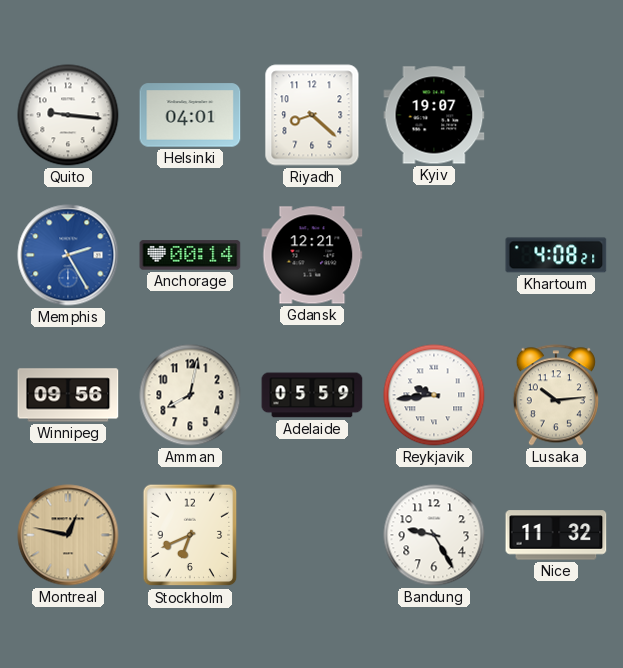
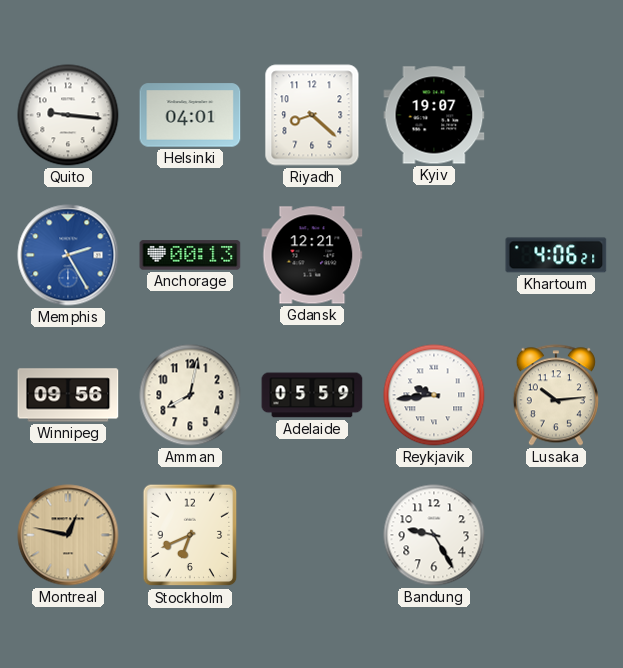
Anchorage: 00:14 -> 00:13
Khartoum: 4:08 -> 4:06
Nice: 11:32 -> none
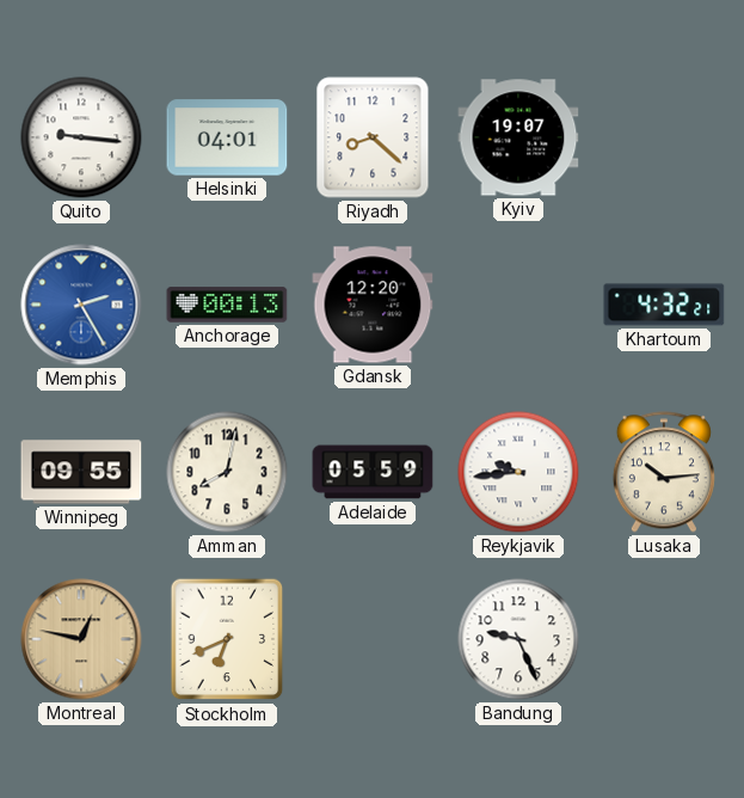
Gdansk: 12:21 -> 12:20
Khartoum: 4:06 -> 4:32
Winnipeg: 09:56 -> 09:55
Bandung: 9:25 -> 9:26
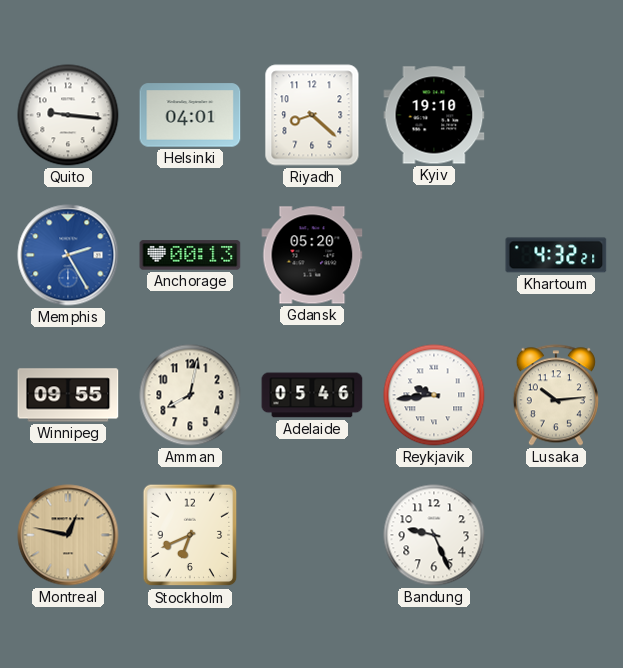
Kyiv: 19:07 -> 19:10
Gdansk: 12:20 -> 05:20
Adelaide: 05:59 -> 05:46
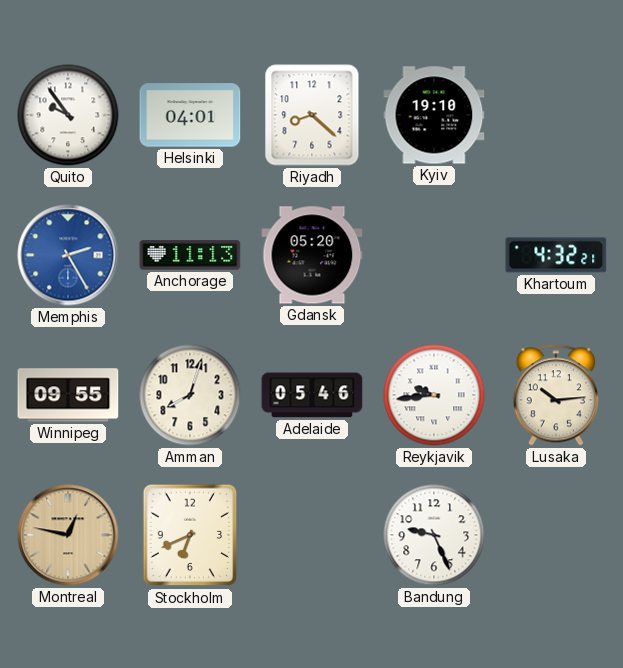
Quito: 9:16 -> 9:54
Anchorage: 00:13 -> 11:13
Amman: 8:02 -> 8:03
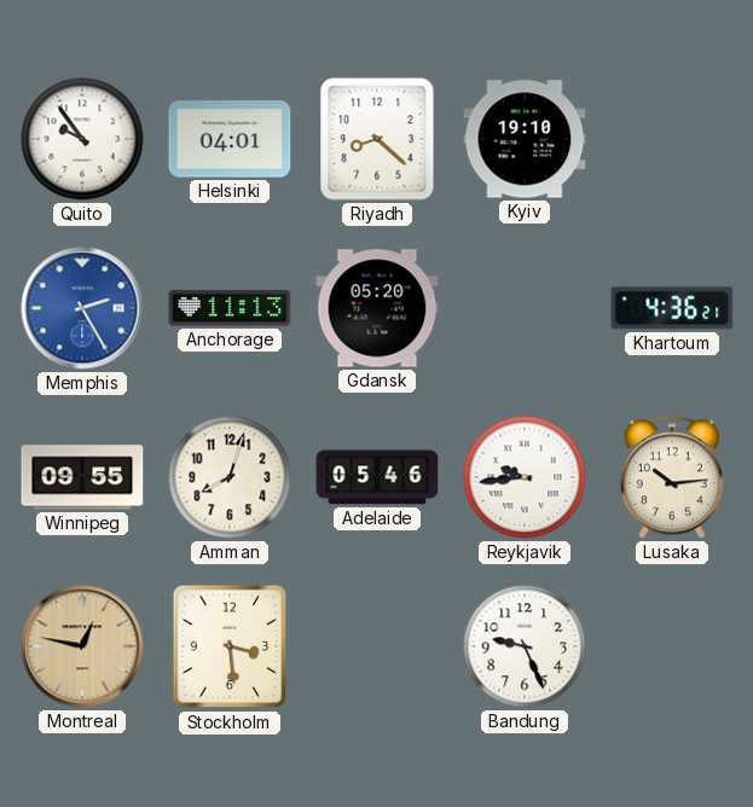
Khartoum: 4:32 -> 4:36
Stockholm: 6:41 -> 3:29
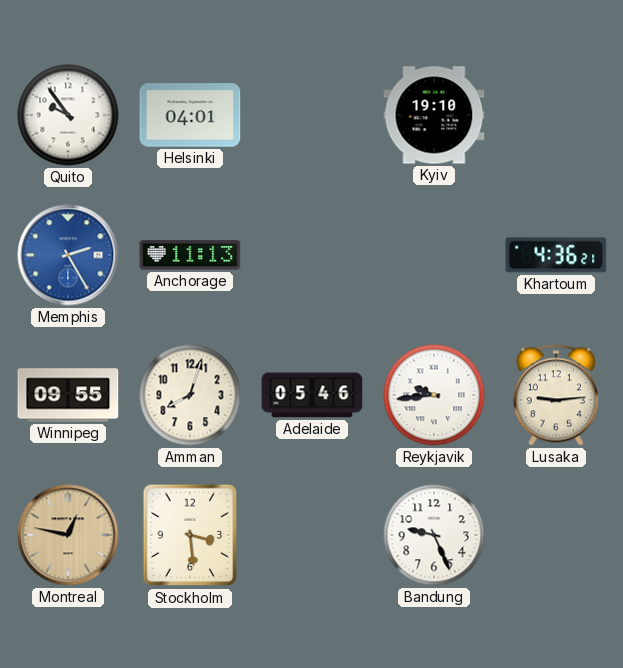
Riyadh: 8:22 -> none
Gdansk: 05:20 -> none
Lusaka: 10:14 -> 9:14
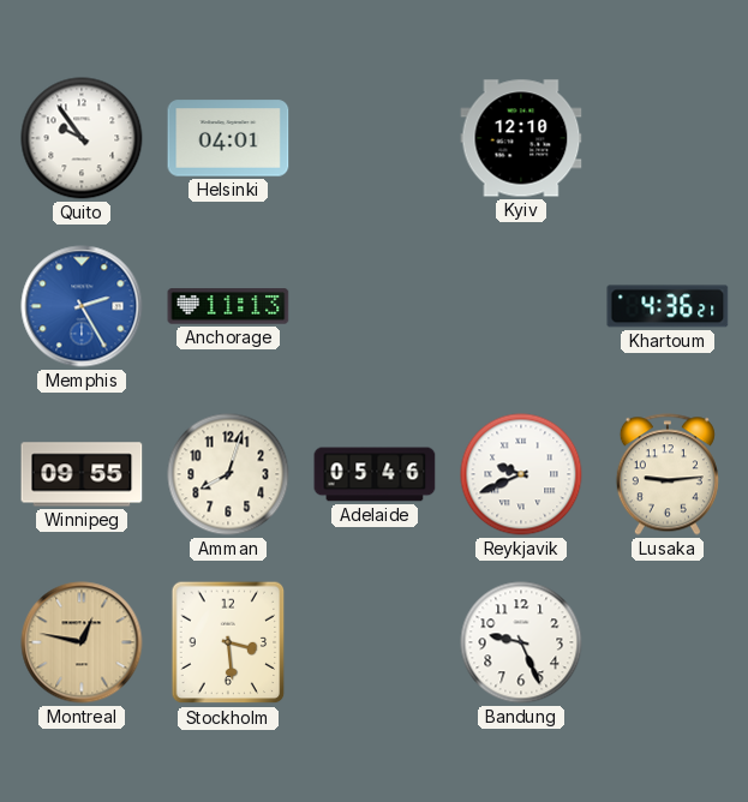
Kyiv: 19:10 -> 12:10
Reykjavik: 9:44 -> 9:41
